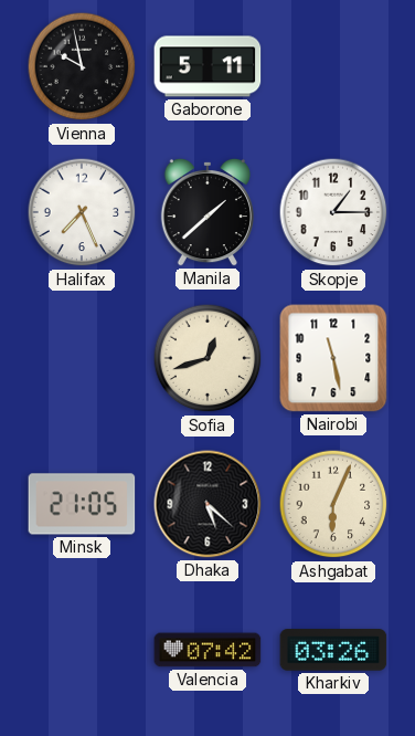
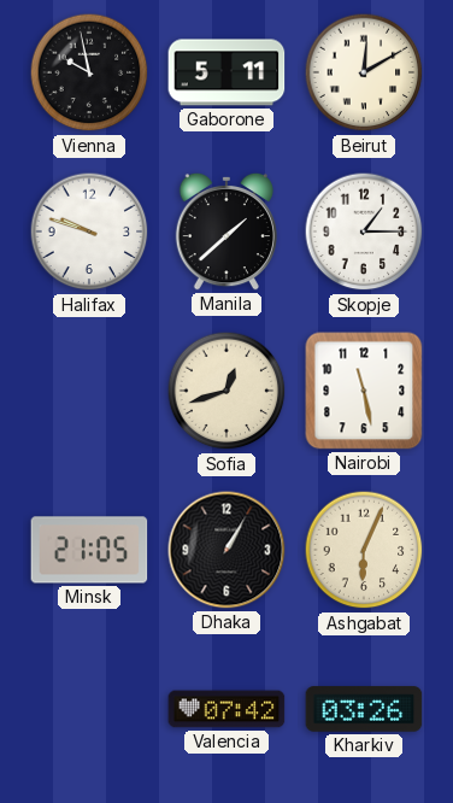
Beirut: none -> 12:10
Halifax: 7:26 -> 9:48
Dhaka: 5:22 -> 1:05
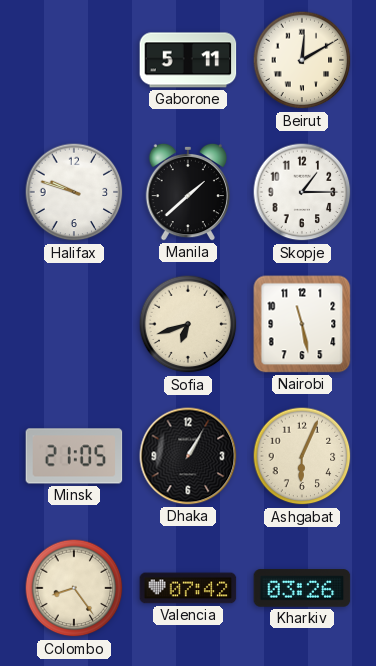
Vienna: 9:58 -> none
Sofia: 12:42 -> 6:42
Colombo: none -> 8:24
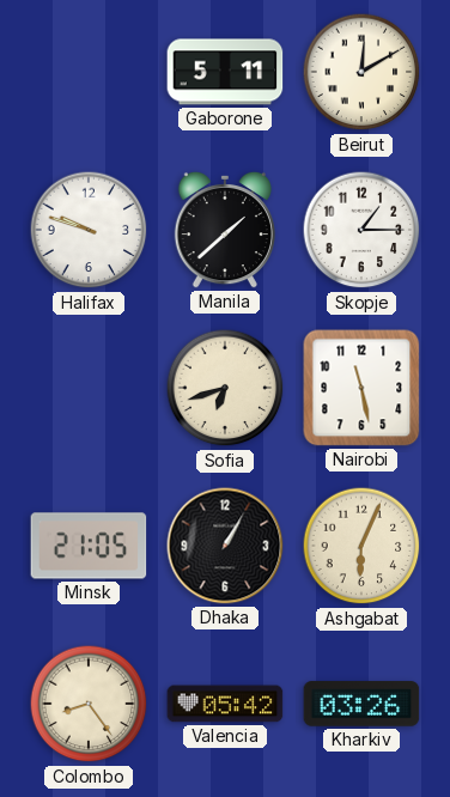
Valencia: 07:42 -> 05:42
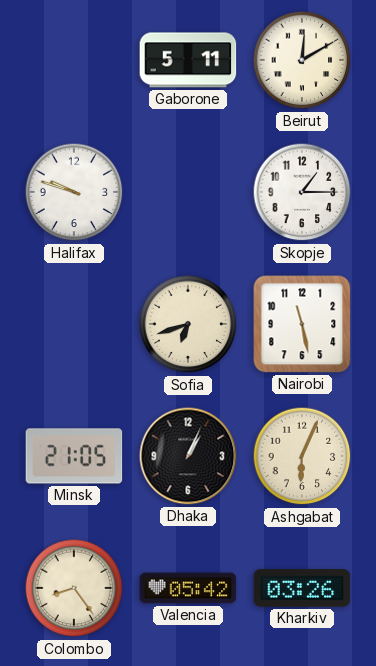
Manila: 1:38 -> none
Dhaka: 1:05 -> 1:04
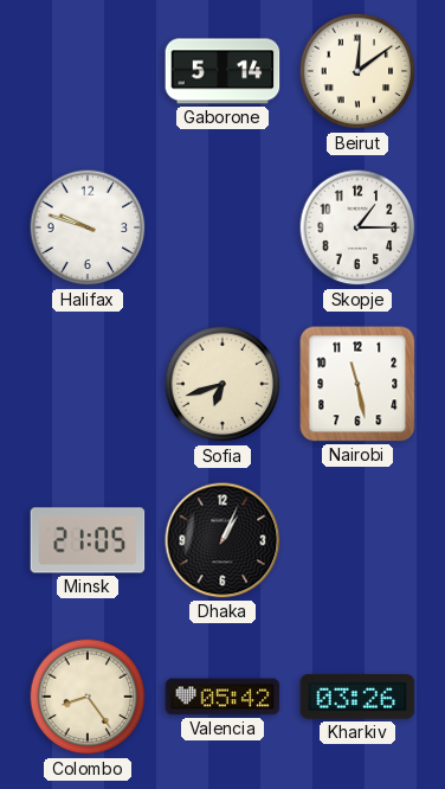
Gaborone: 5:11 -> 5:14
Beirut: 12:10 -> 12:09
Ashgabat: 6:04 -> none
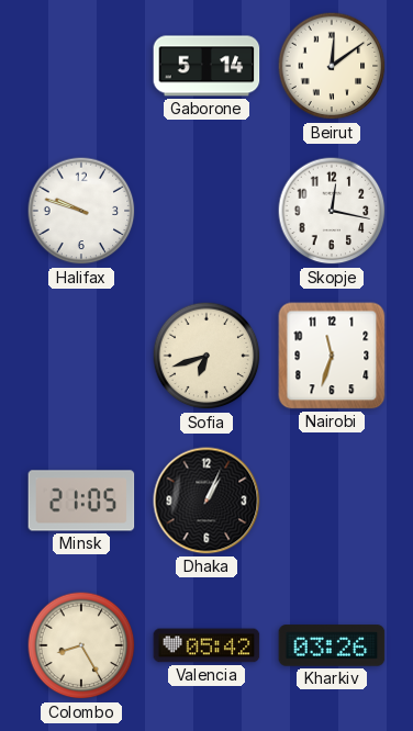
Skopje: 1:15 -> 12:17
Nairobi: 11:28 -> 11:33
Colombo: 8:24 -> 8:25
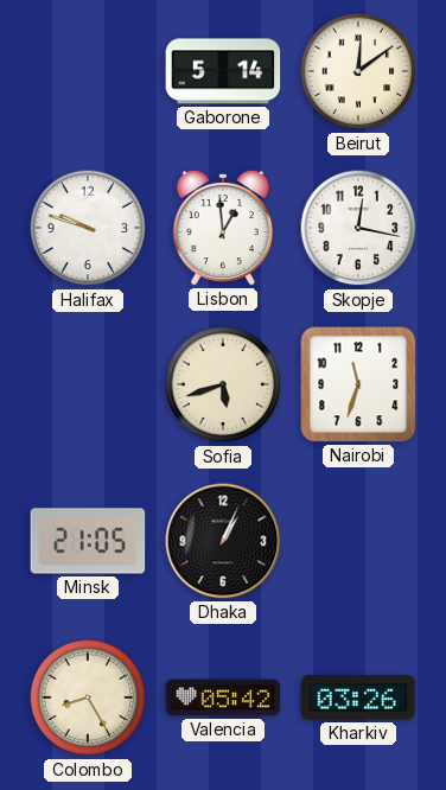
Lisbon: none -> 12:59
Sofia: 6:42 -> 5:42
